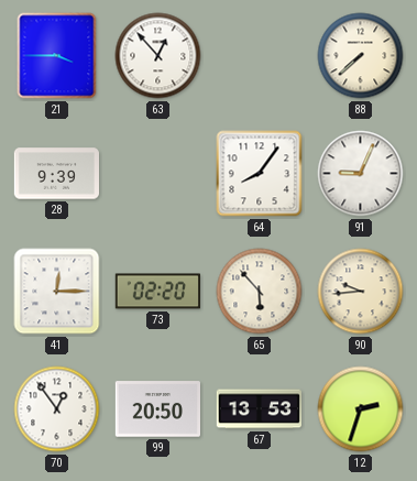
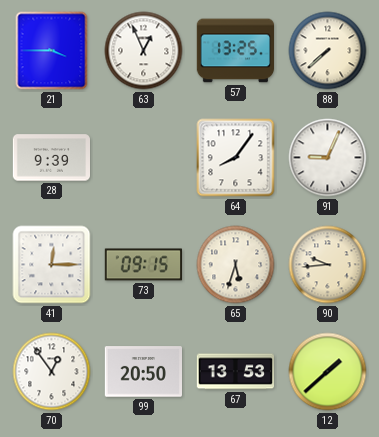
63: 12:53 -> 12:56
57: none -> 13:25
73: 02:20 -> 09:15
65: 5:53 -> 5:33
12: 2:33 -> 1:38
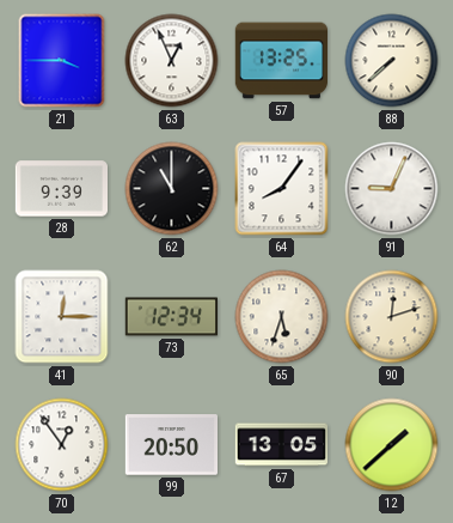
62: none -> 11:00
73: 09:15 -> 12:34
90: 9:44 -> 12:12
67: 13:53 -> 13:05
